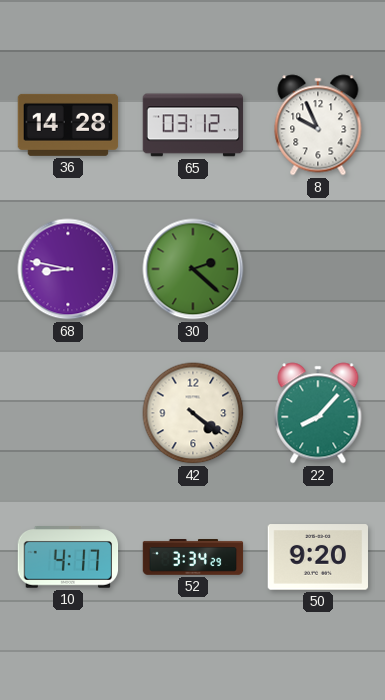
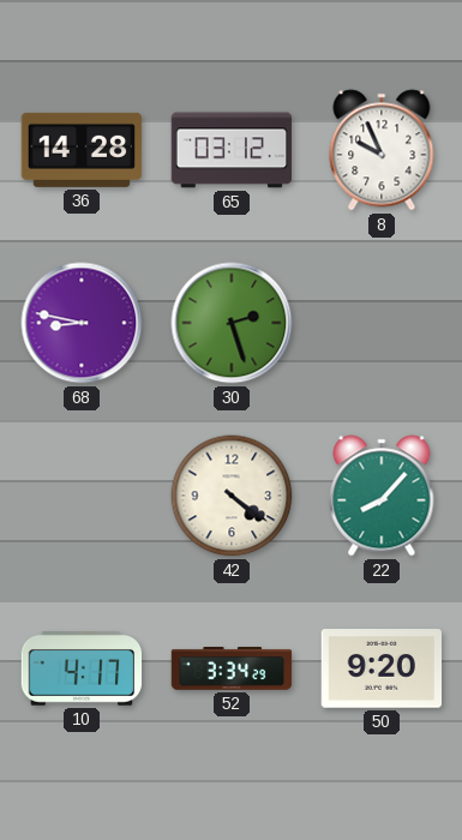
30: 2:22 -> 2:27
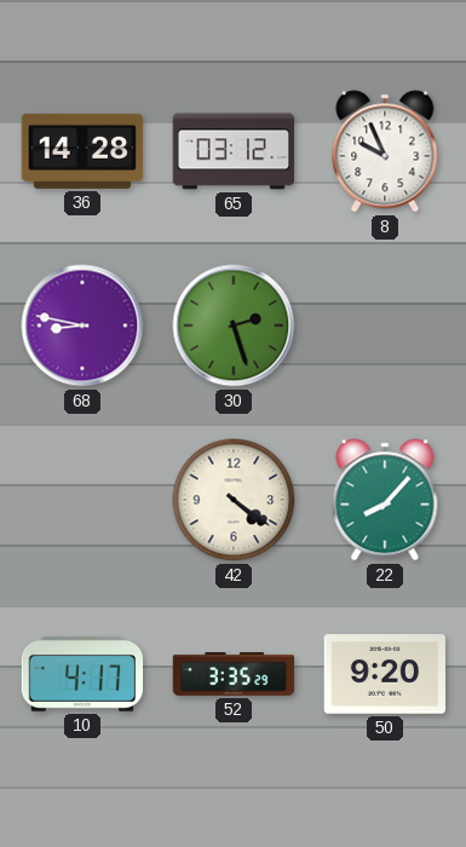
52: 3:34 -> 3:35
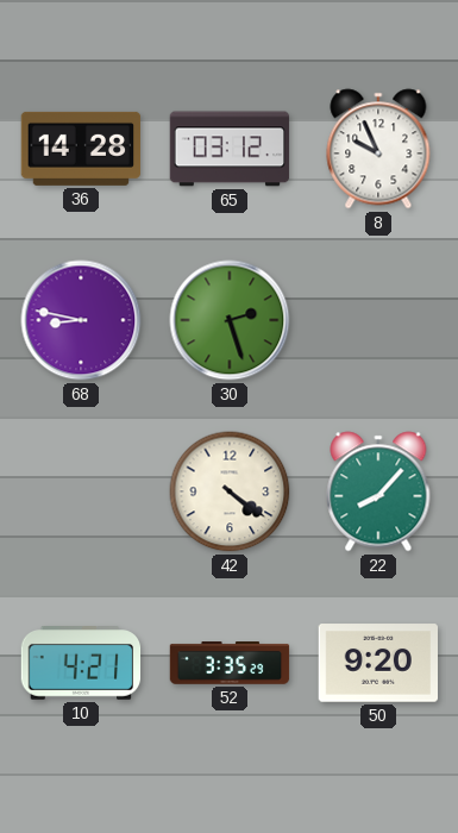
10: 4:17 -> 4:21
